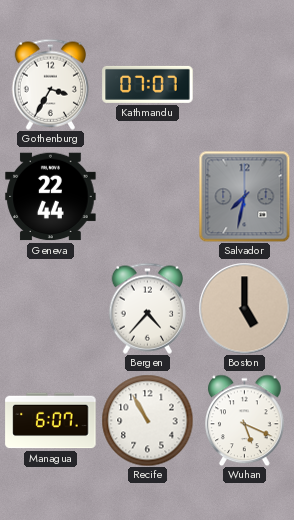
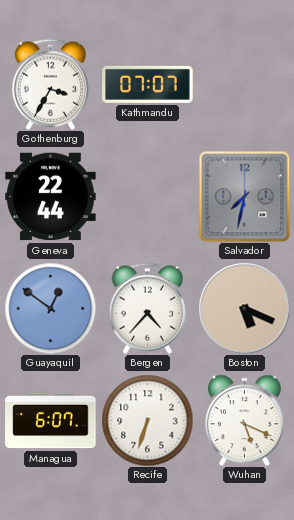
Guayaquil: none -> 12:51
Boston: 5:00 -> 5:19
Recife: 10:55 -> 6:33
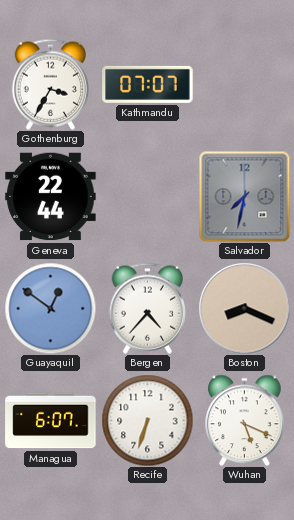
Boston: 5:19 -> 8:19
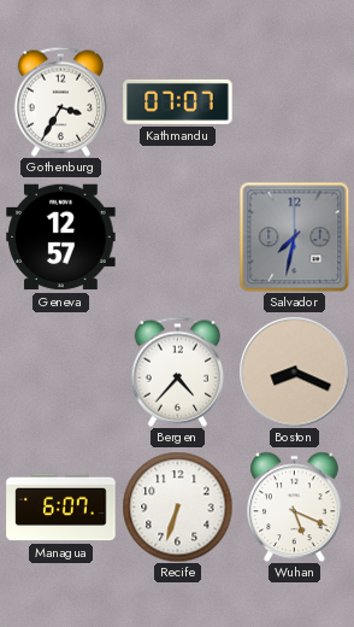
Geneva: 22:44 -> 12:57
Guayaquil: 12:51 -> none
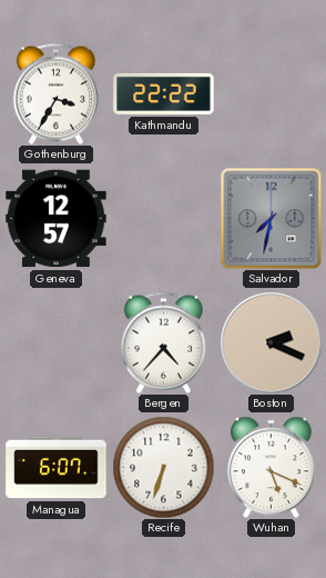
Kathmandu: 07:07 -> 22:22
Boston: 8:19 -> 2:19
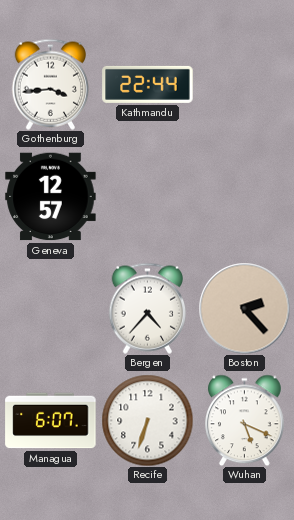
Gothenburg: 3:35 -> 3:44
Kathmandu: 22:22 -> 22:44
Salvador: 7:32 -> none
Boston: 2:19 -> 2:23
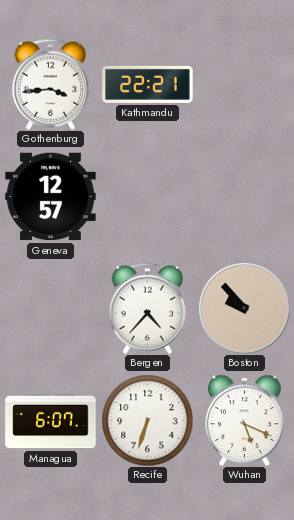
Kathmandu: 22:44 -> 22:21
Boston: 2:23 -> 9:53
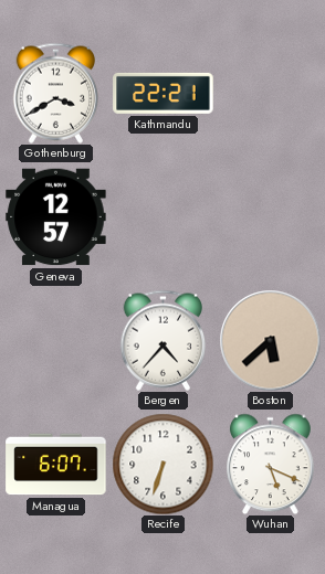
Gothenburg: 3:44 -> 3:40
Boston: 9:53 -> 5:38
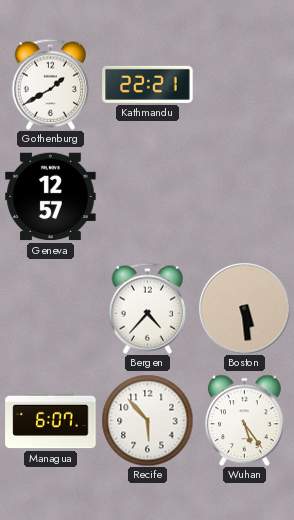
Gothenburg: 3:40 -> 1:40
Boston: 5:38 -> 5:29
Recife: 6:33 -> 5:53
Wuhan: 5:19 -> 5:24
